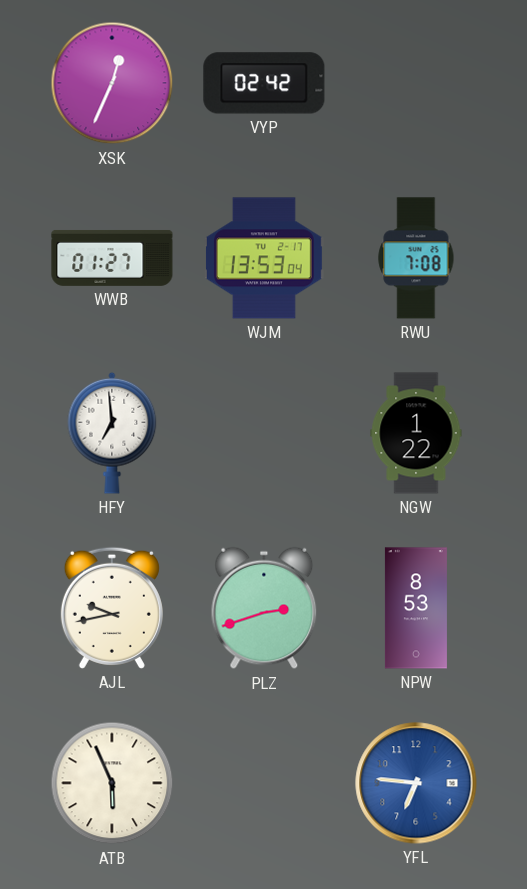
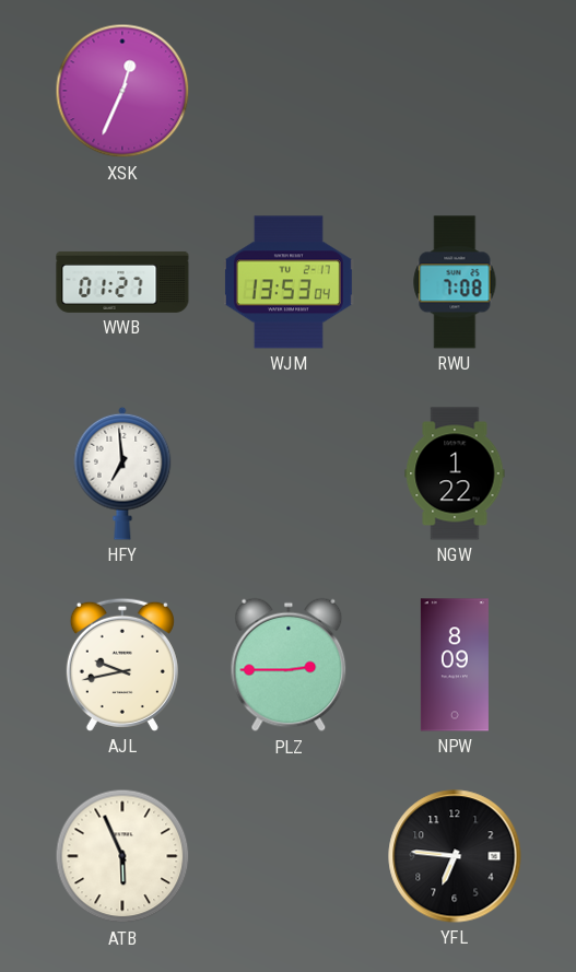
VYP: 02:42 -> none
PLZ: 2:42 -> 2:45
NPW: 8:53 -> 8:09
YFL dial: blue -> black
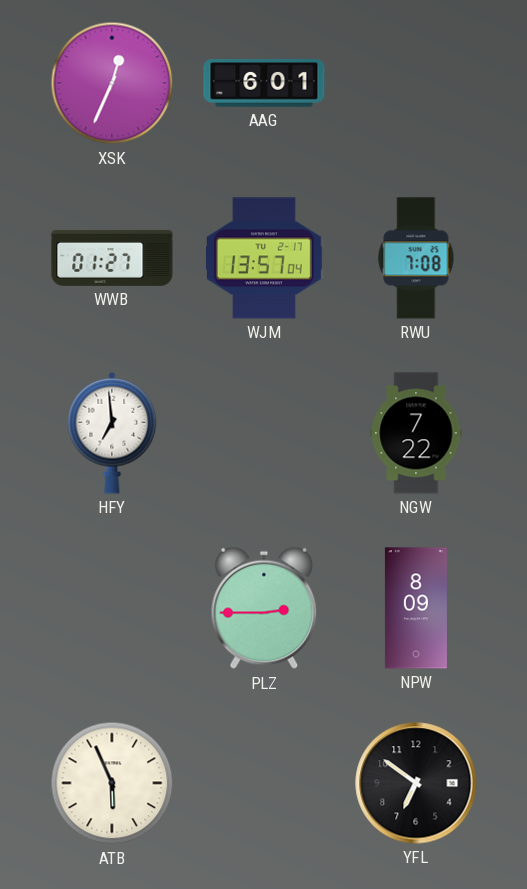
AAG: none -> 6:01
WJM: 13:53 -> 13:57
NGW: 1:22 -> 7:22
AJL: 9:43 -> none
YFL: 6:46 -> 6:51
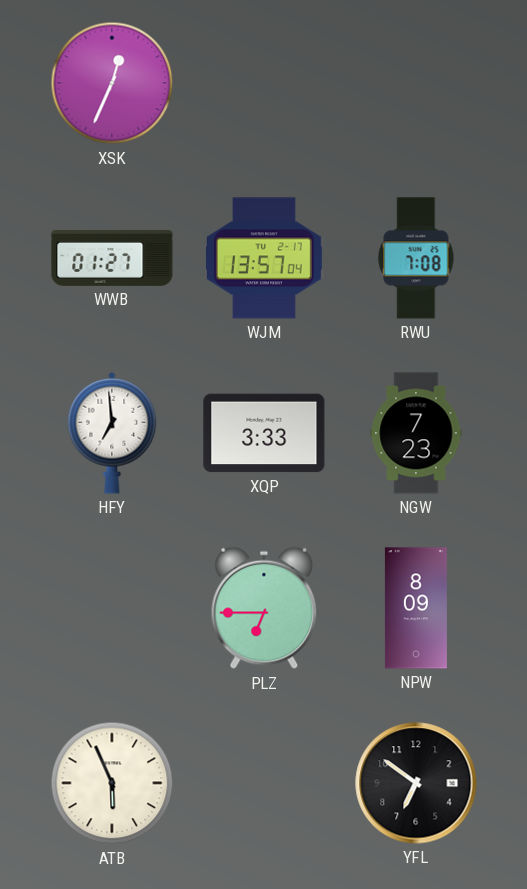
AAG: 6:01 -> none
XQP: none -> 3:33
NGW: 7:22 -> 7:23
PLZ: 2:45 -> 6:45
